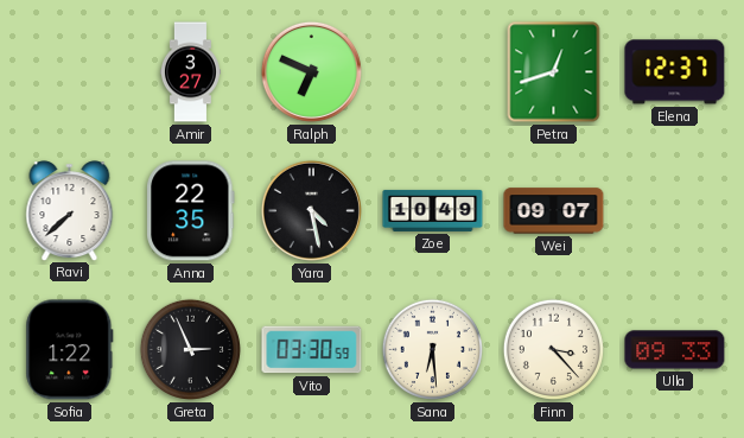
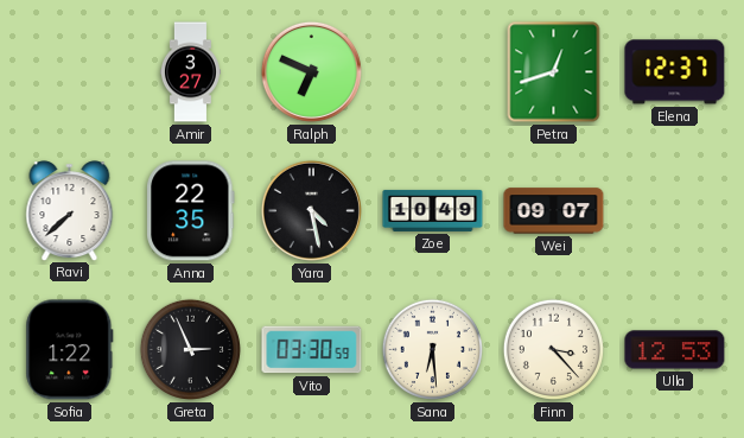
Ulla: 09:33 -> 12:53
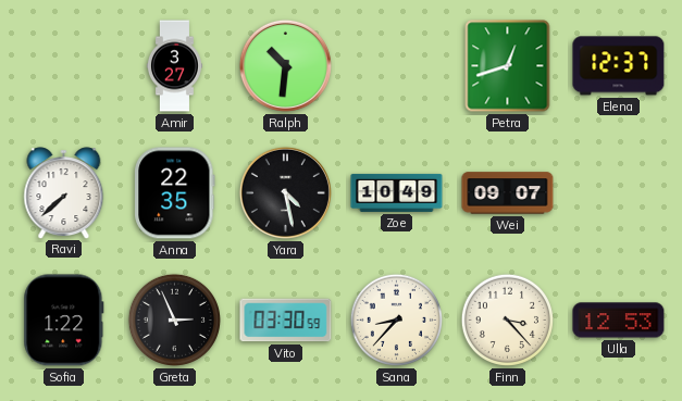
Ralph: 6:49 -> 10:31
Sana: 6:29 -> 8:37
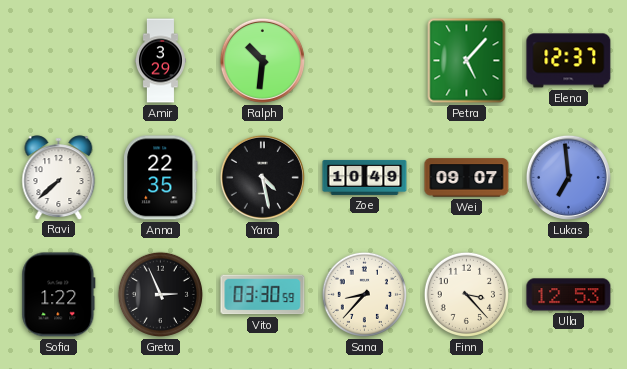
Amir: 3:27 -> 3:29
Petra: 12:42 -> 5:07
Lukas: none -> 6:59
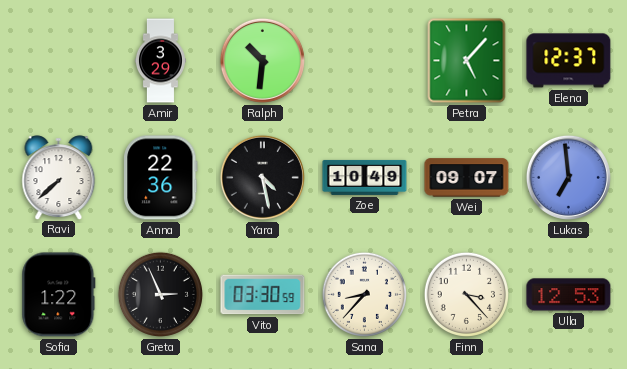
Anna: 22:35 -> 22:36
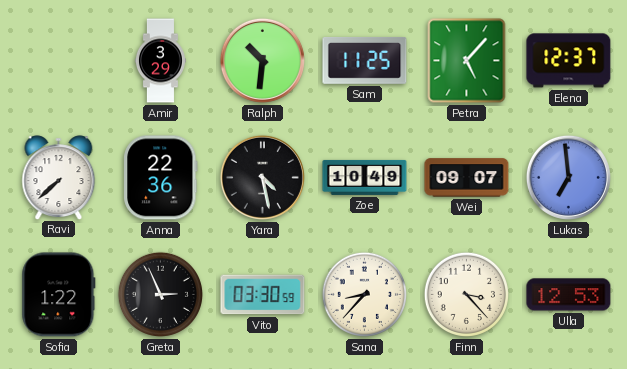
Sam: none -> 11:25
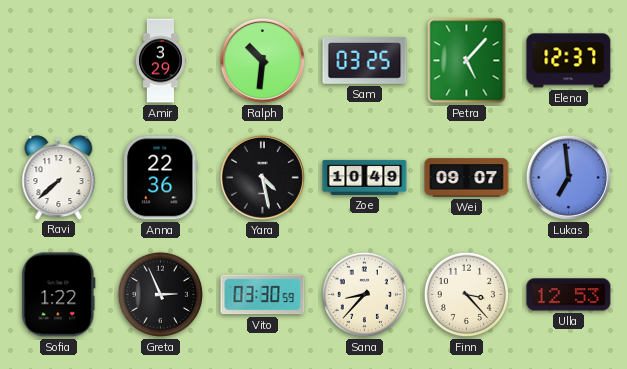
Sam: 11:25 -> 03:25
